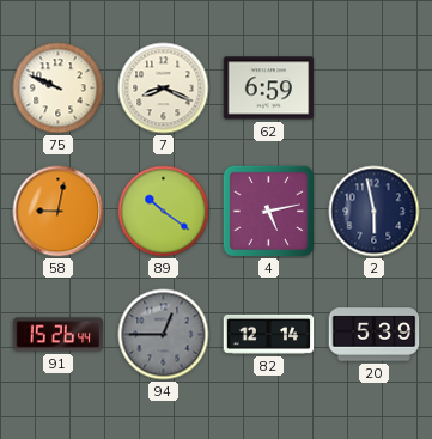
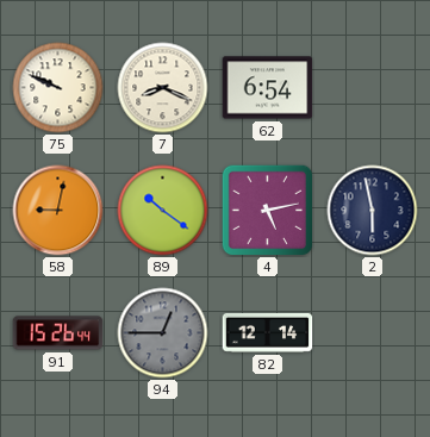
62: 6:59 -> 6:54
20: 5:39 -> none
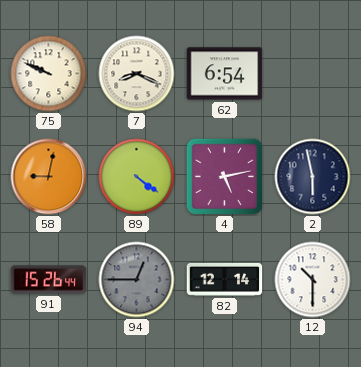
89: 10:21 -> 4:21
12: none -> 10:30
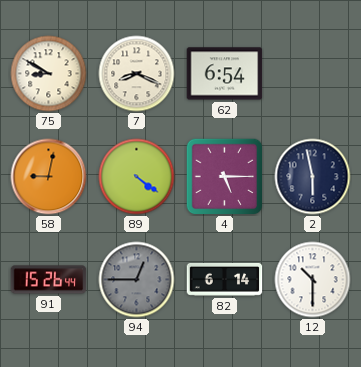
75: 9:49 -> 8:50
4: 5:13 -> 5:15
82: 12:14 -> 6:14
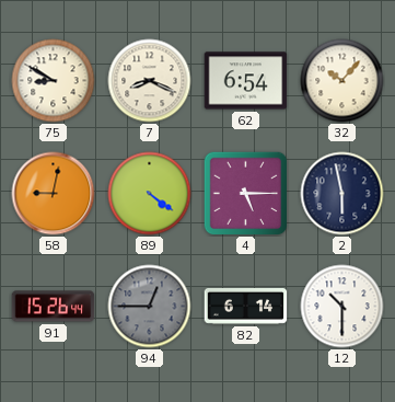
32: none -> 10:07
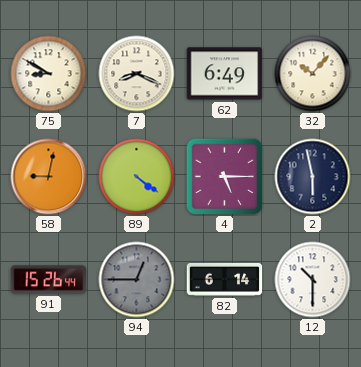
62: 6:54 -> 6:49
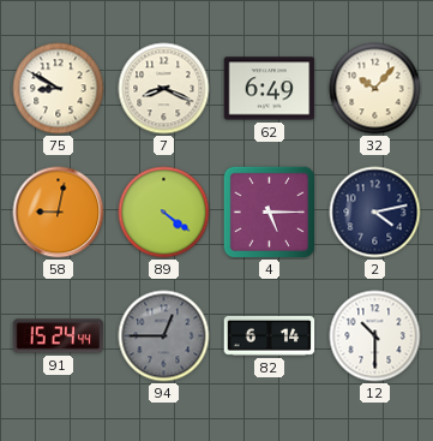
2: 5:58 -> 4:13
91: 15:26 -> 15:24
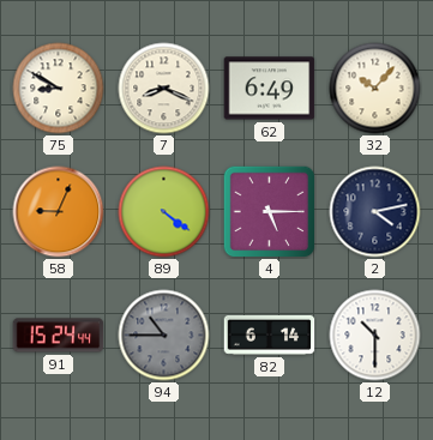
58: 9:02 -> 9:04
94: 12:45 -> 10:45
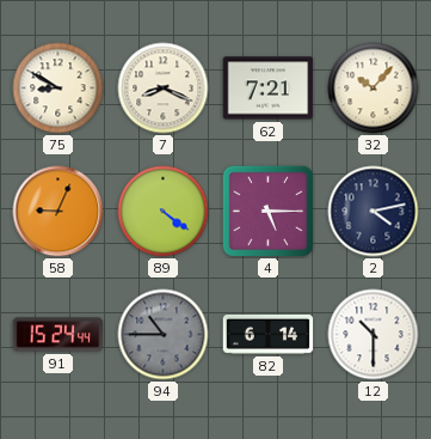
62: 6:49 -> 7:21
